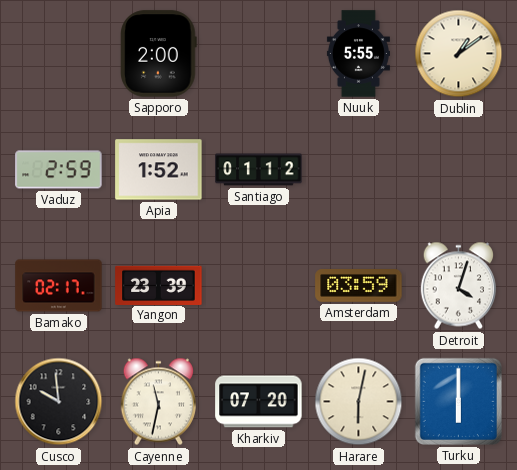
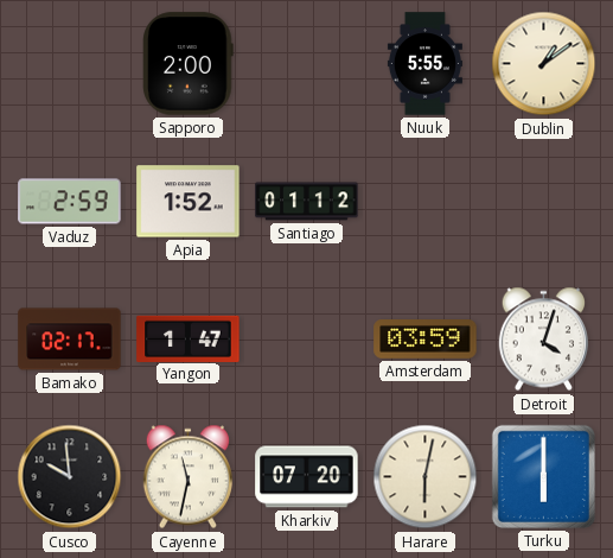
Yangon: 23:39 -> 1:47
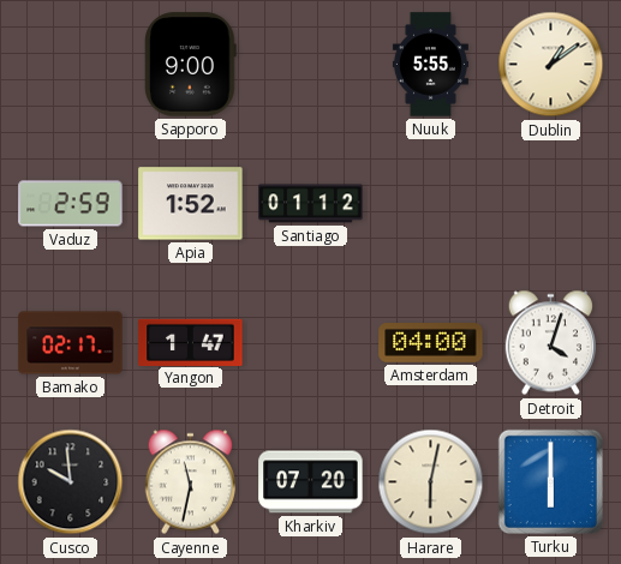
Sapporo: 2:00 -> 9:00
Amsterdam: 03:59 -> 04:00
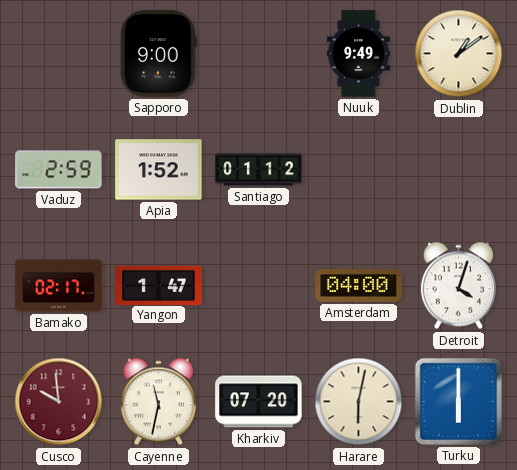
Nuuk: 5:55 -> 9:49
Cusco dial: black -> burgundy
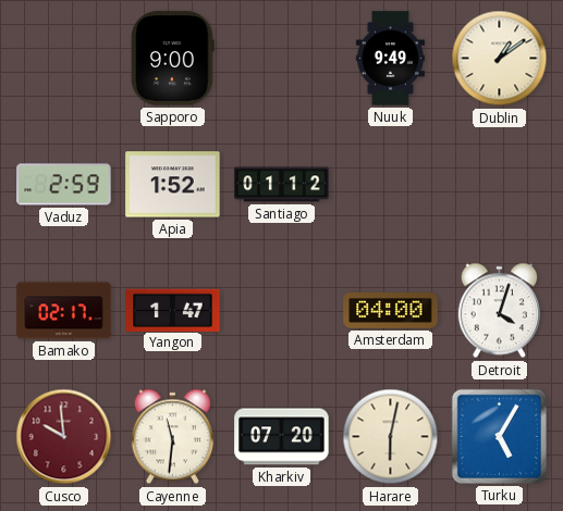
Cayenne: 11:32 -> 11:31
Turku: 6:00 -> 5:05
